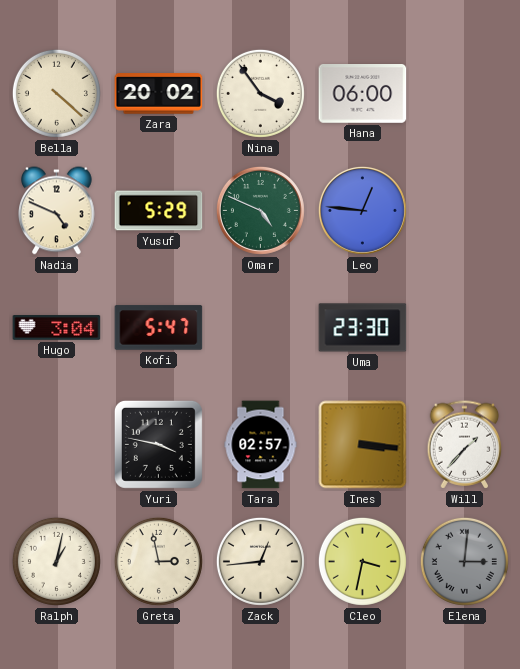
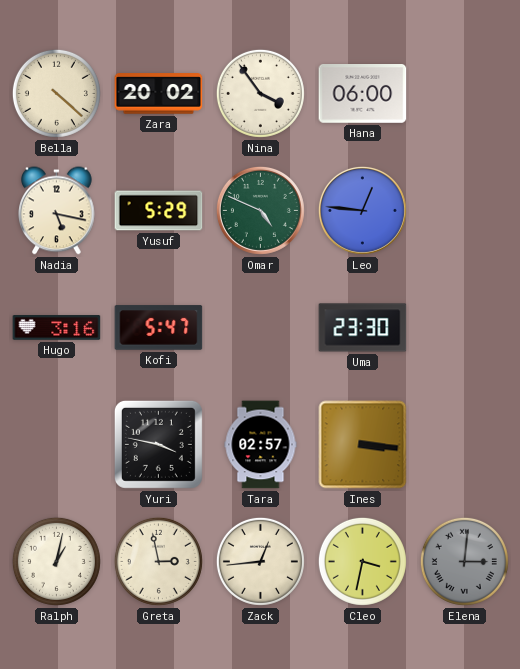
Nadia: 4:49 -> 5:17
Hugo: 3:04 -> 3:16
Will: 1:37 -> none
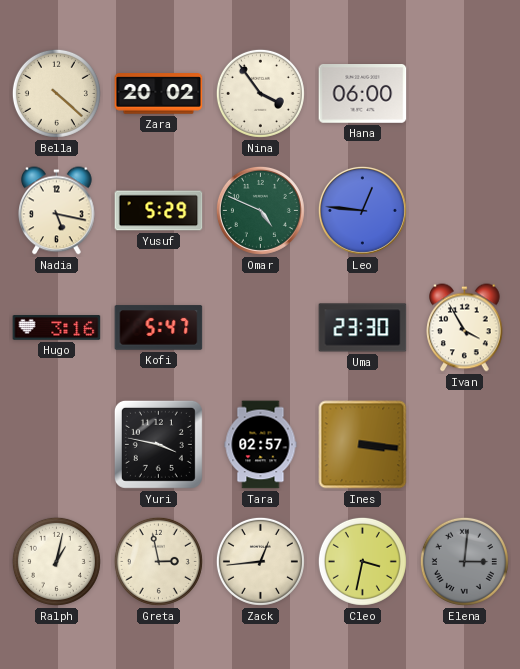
Ivan: none -> 3:55
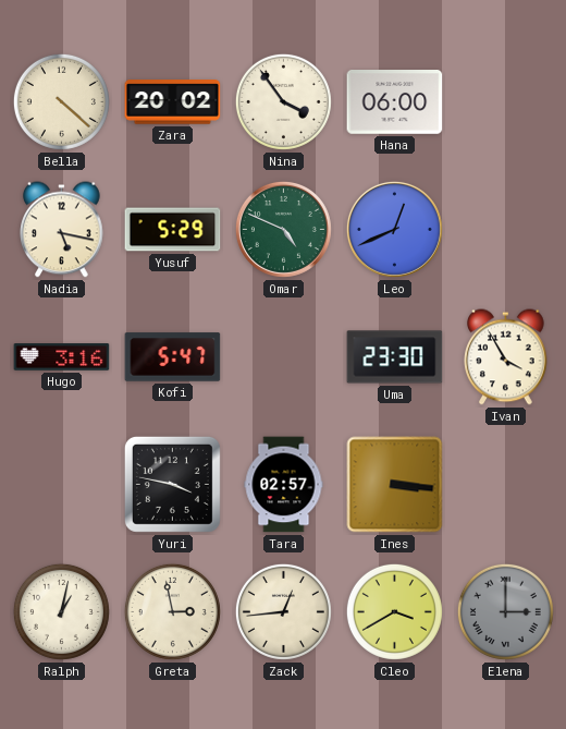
Leo: 12:46 -> 12:41
Cleo: 3:32 -> 3:40
Elena: 3:01 -> 3:00
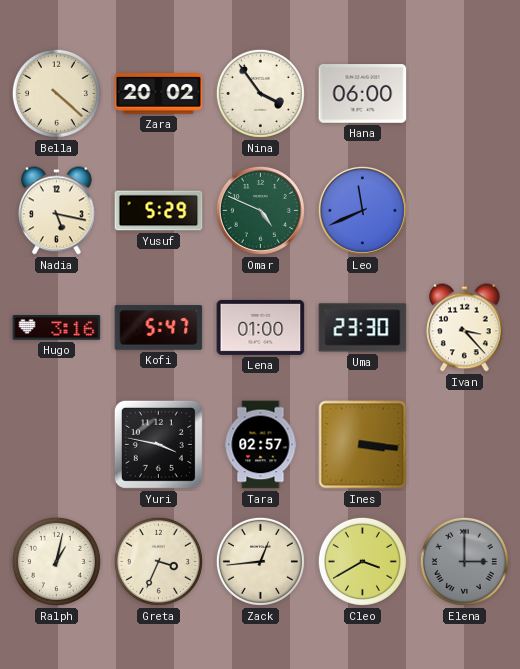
Leo: 12:41 -> 11:41
Lena: none -> 01:00
Ivan: 3:55 -> 3:23
Greta: 2:58 -> 3:34
